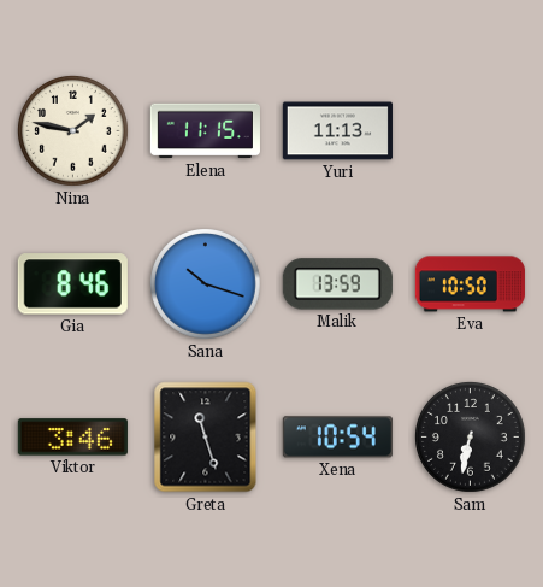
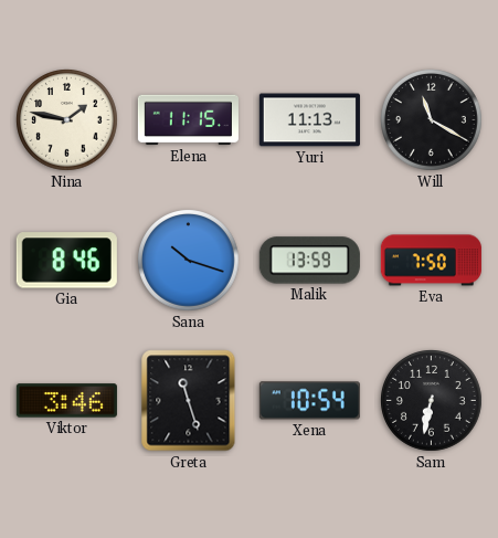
Will: none -> 11:20
Eva: 10:50 -> 7:50
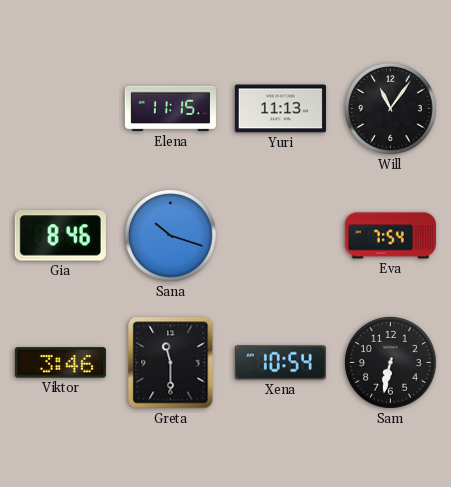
Nina: 1:47 -> none
Will: 11:20 -> 11:06
Malik: 13:59 -> none
Eva: 7:50 -> 7:54
Greta: 11:27 -> 11:30
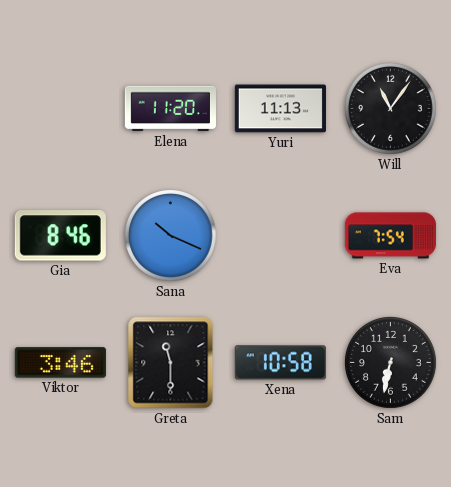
Elena: 11:15 -> 11:20
Sana: 10:18 -> 10:19
Xena: 10:54 -> 10:58
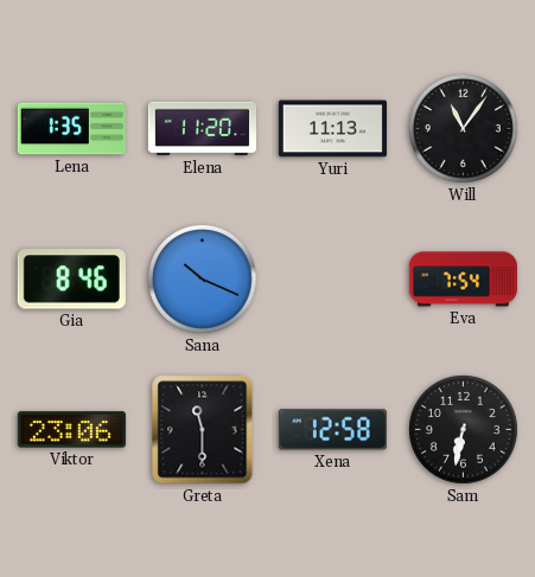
Lena: none -> 1:35
Viktor: 3:46 -> 23:06
Xena: 10:58 -> 12:58
